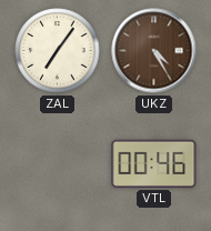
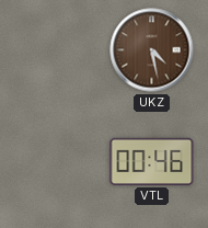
ZAL: 7:06 -> none
UKZ: 4:25 -> 4:28
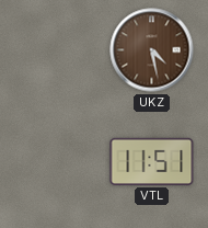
VTL: 00:46 -> 11:51
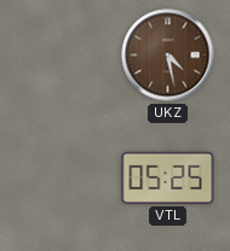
VTL: 11:51 -> 05:25
